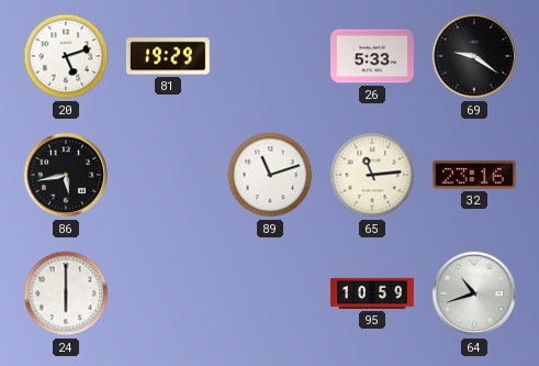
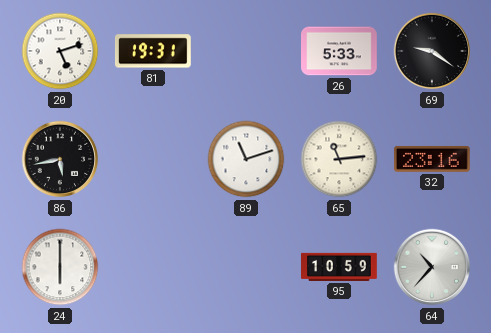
81: 19:29 -> 19:31
64: 10:42 -> 10:37
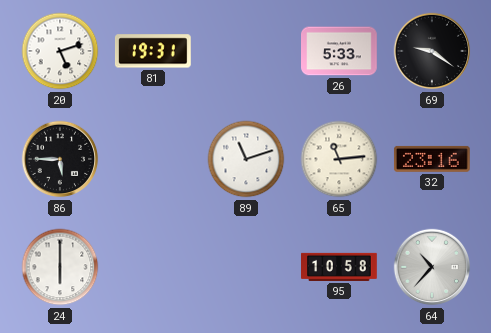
86: 5:43 -> 5:45
95: 10:59 -> 10:58
